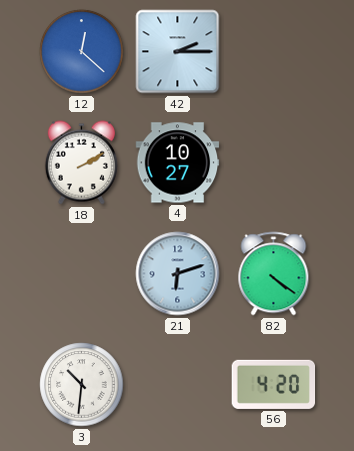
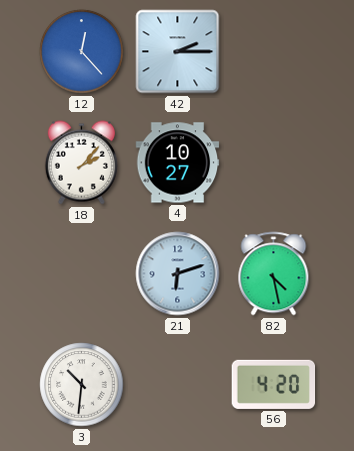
12: 12:22 -> 12:23
18: 2:10 -> 2:07
82: 4:21 -> 4:28
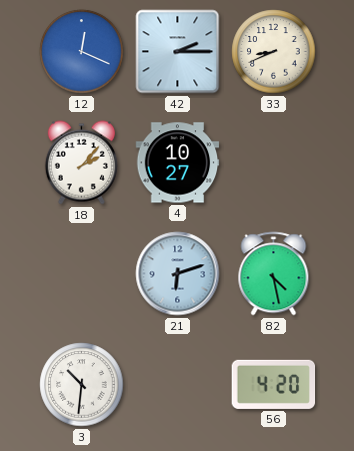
12: 12:23 -> 12:19
33: none -> 8:41
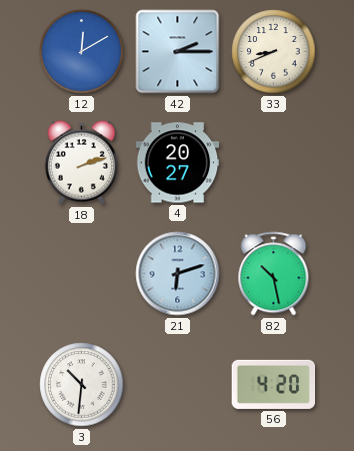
12: 12:19 -> 12:10
18: 2:07 -> 2:12
4: 10:27 -> 20:27
82: 4:28 -> 10:28
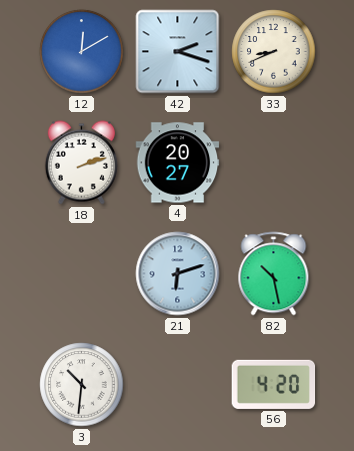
42: 2:15 -> 2:18
